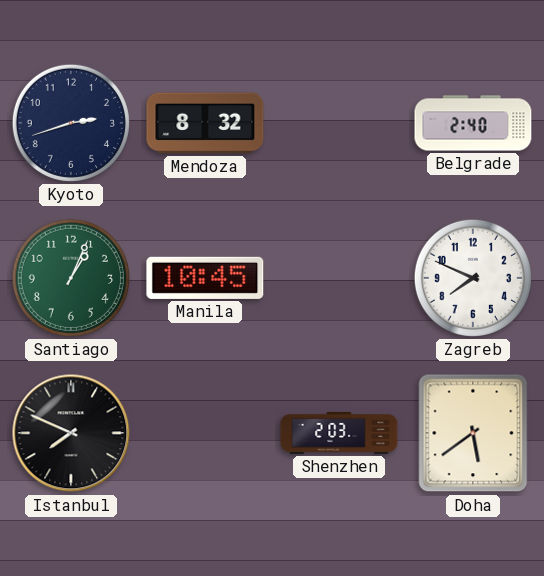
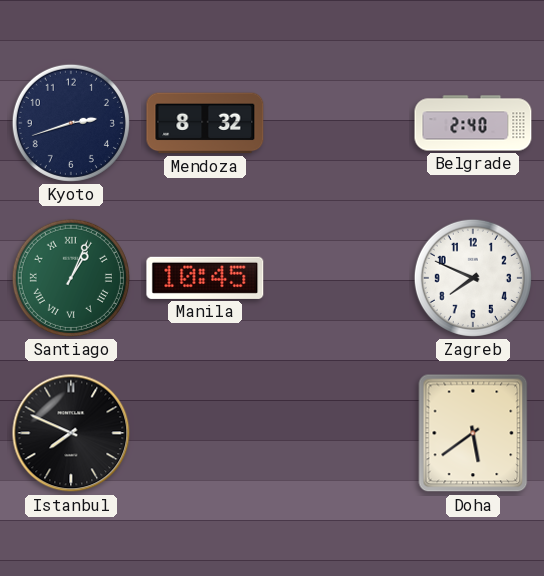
Santiago numerals: Arabic -> Roman
Shenzhen: 2:03 -> none
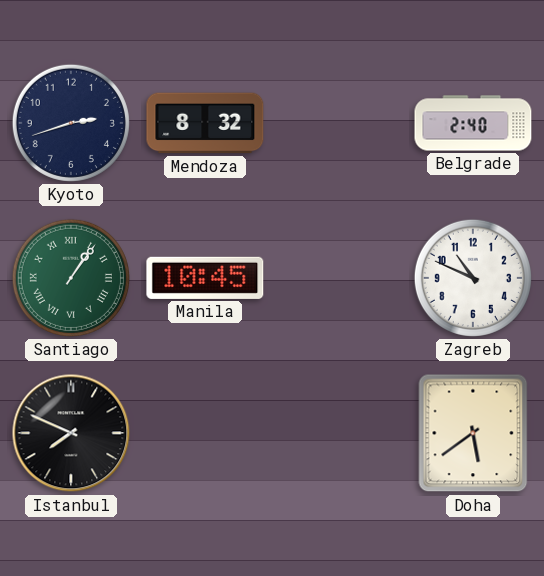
Santiago: 1:04 -> 1:06
Zagreb: 7:49 -> 10:49
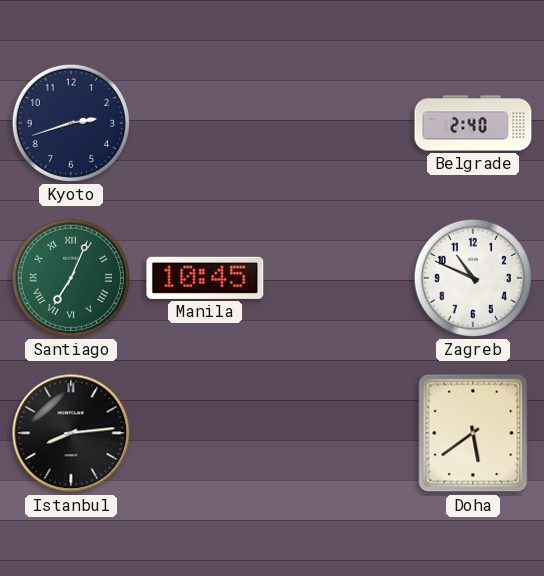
Mendoza: 8:32 -> none
Santiago: 1:06 -> 7:04
Istanbul: 7:49 -> 8:14
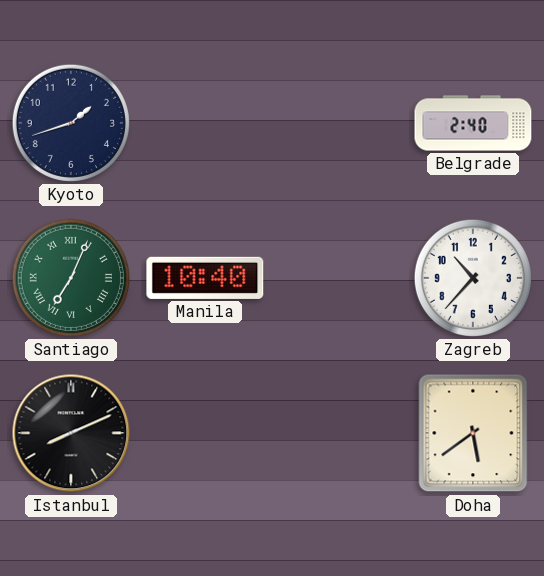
Kyoto: 2:42 -> 1:42
Manila: 10:45 -> 10:40
Zagreb: 10:49 -> 10:37
Istanbul: 8:14 -> 8:11
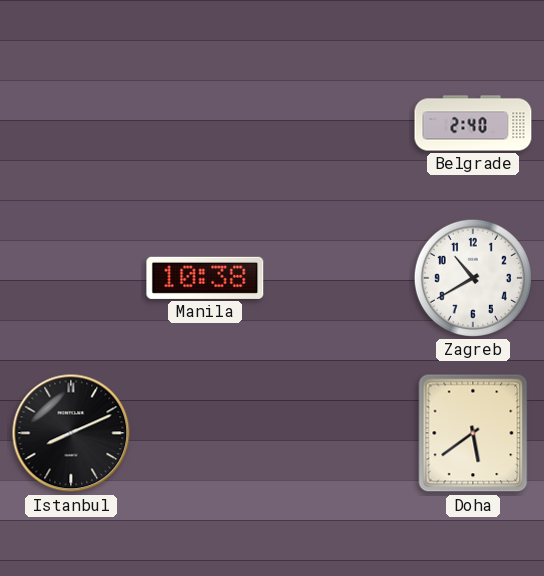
Kyoto: 1:42 -> none
Santiago: 7:04 -> none
Manila: 10:40 -> 10:38
Zagreb: 10:37 -> 10:40
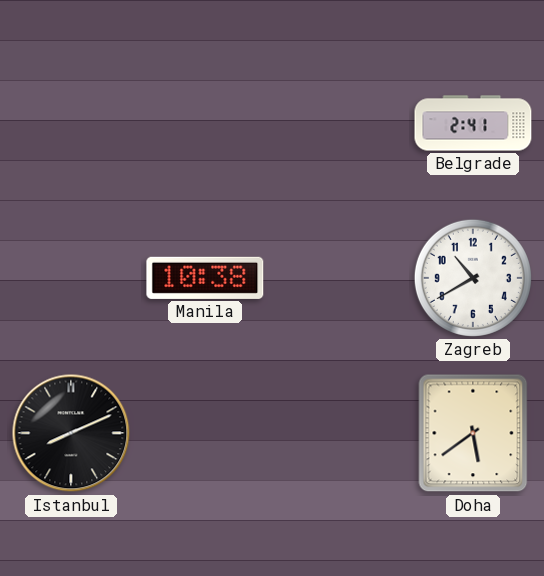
Belgrade: 2:40 -> 2:41
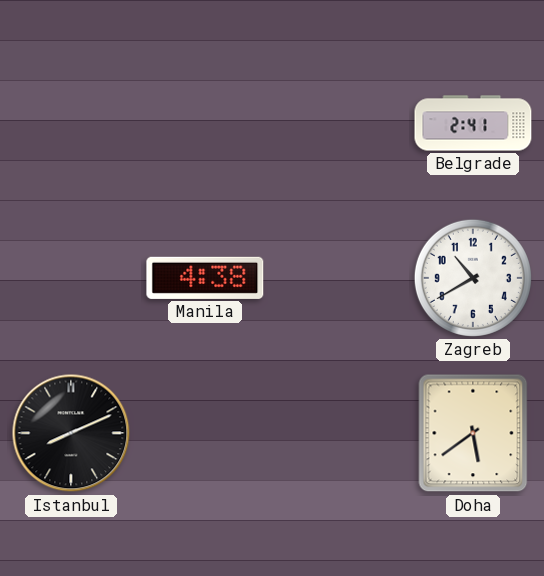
Manila: 10:38 -> 4:38
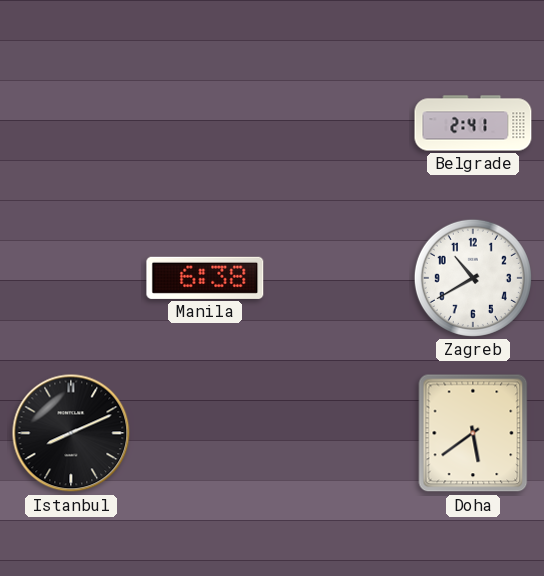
Manila: 4:38 -> 6:38
